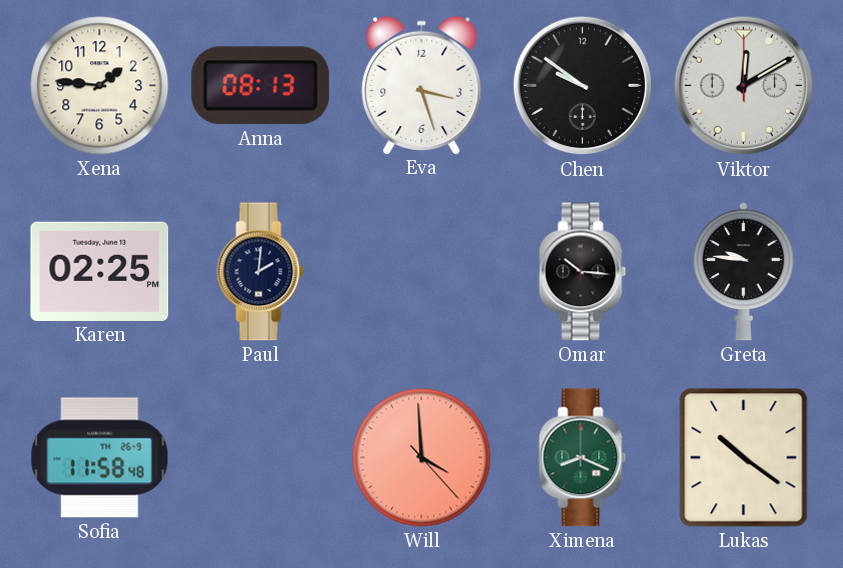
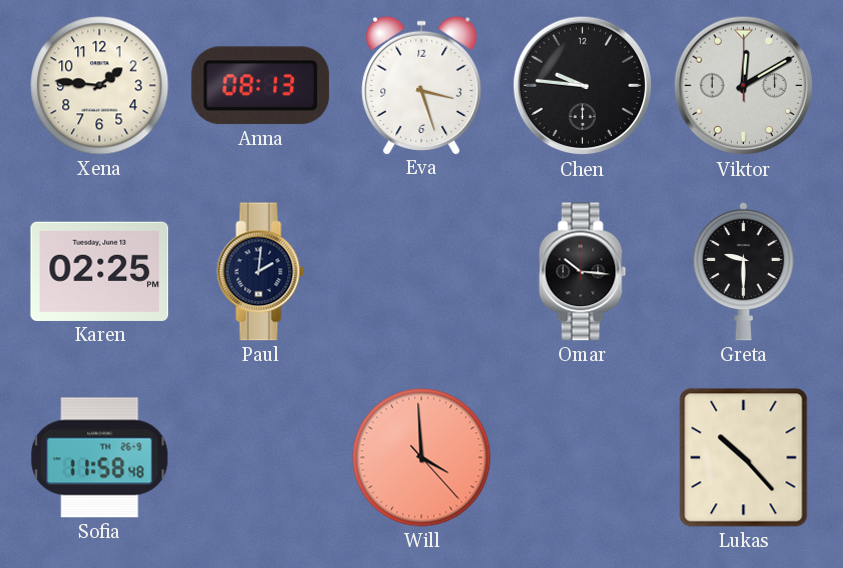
Chen: 9:51 -> 9:46
Greta: 9:46 -> 9:30
Ximena: 8:19 -> none
Lukas: 10:21 -> 10:23
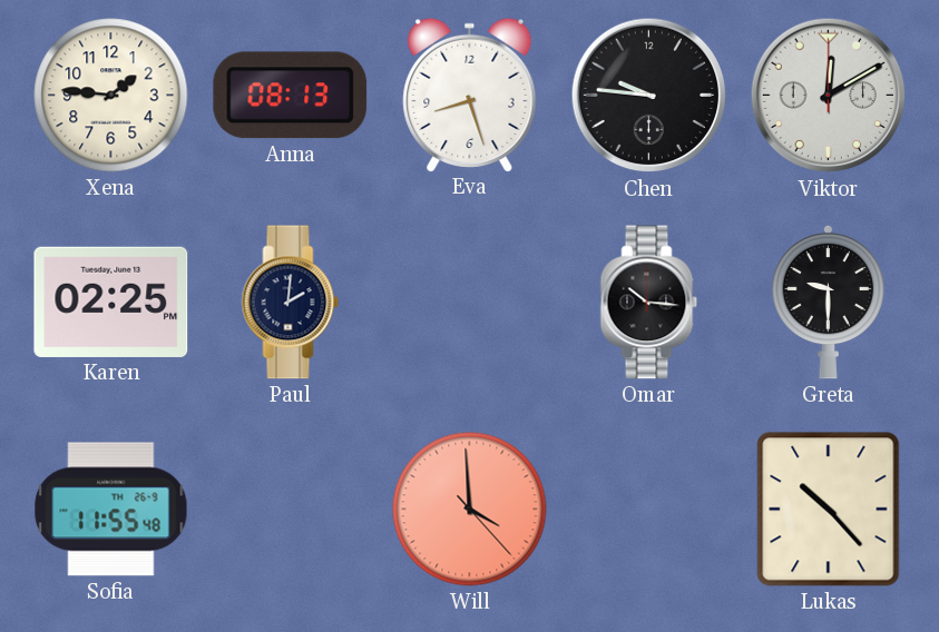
Eva: 3:27 -> 8:27
Sofia: 11:58 -> 11:55
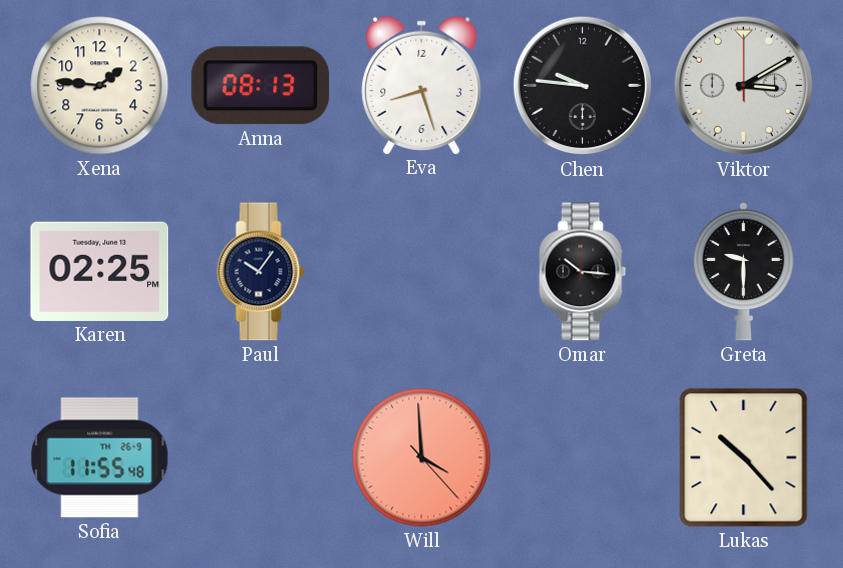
Viktor: 12:10 -> 3:10
Paul: 2:01 -> 10:06
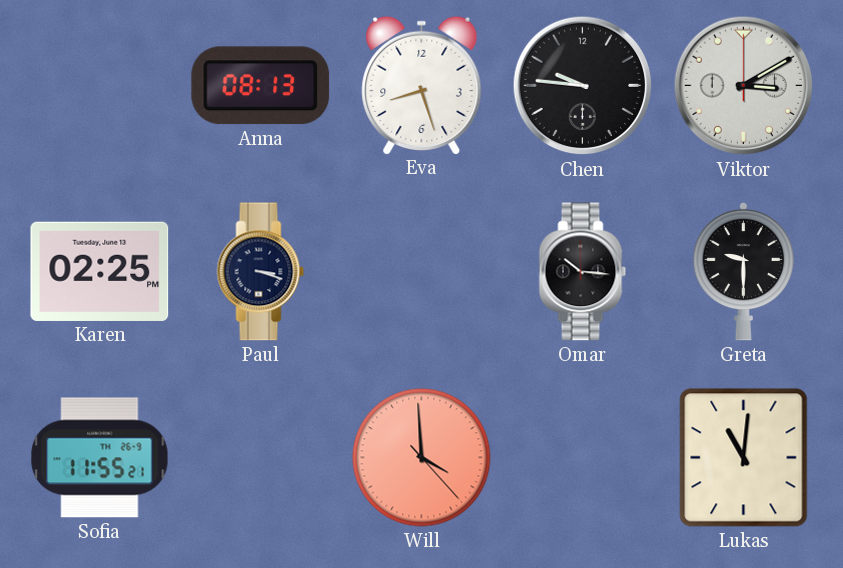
Xena: 1:46 -> none
Paul: 10:06 -> 3:18
Sofia: 11:55:48 -> 11:55:21
Lukas: 10:23 -> 11:01
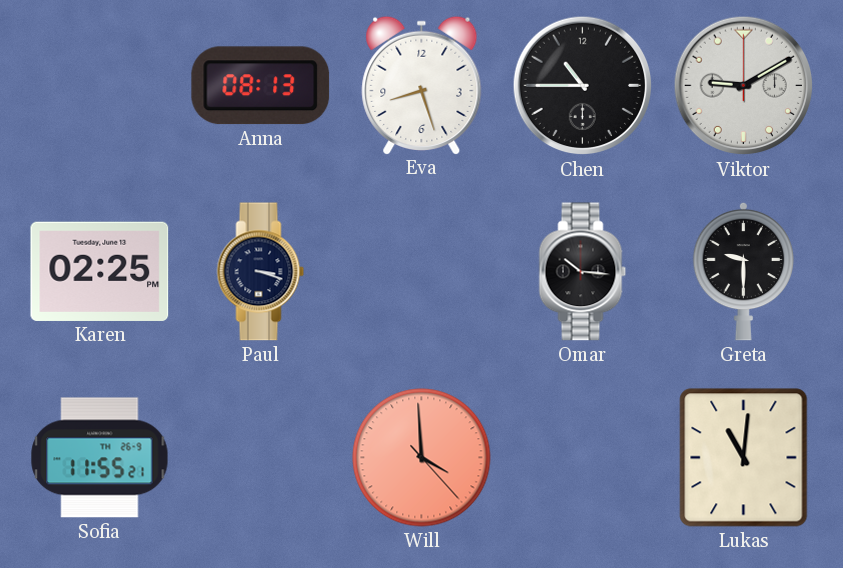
Chen: 9:46 -> 10:45
Viktor: 3:10 -> 9:10
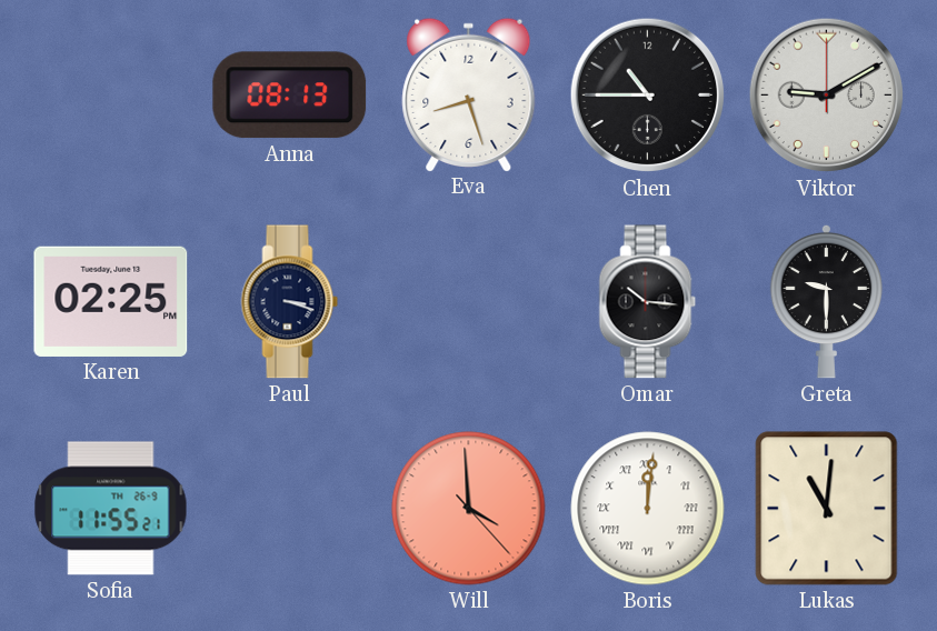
Boris: none -> 12:01
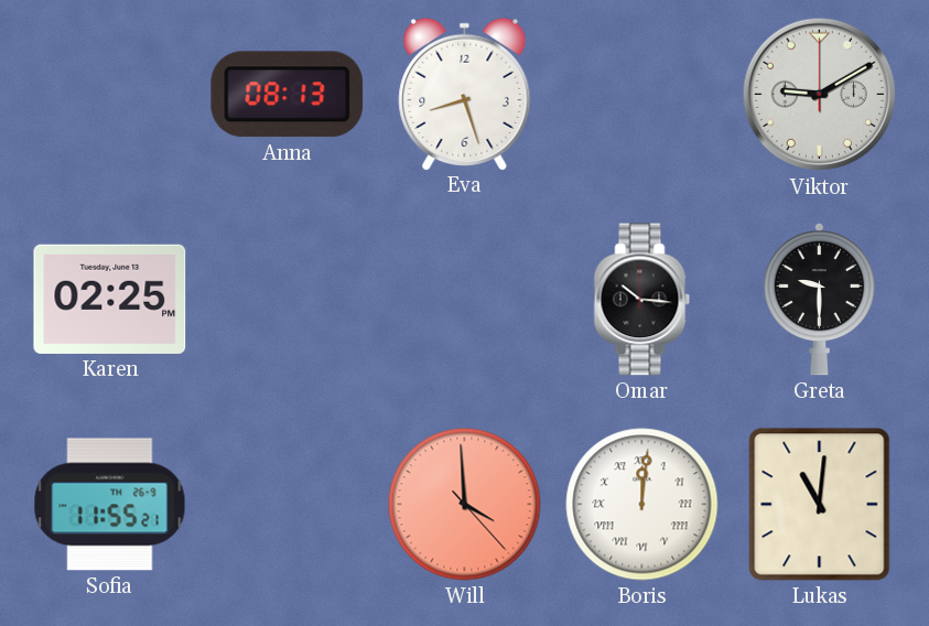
Chen: 10:45 -> none
Paul: 3:18 -> none
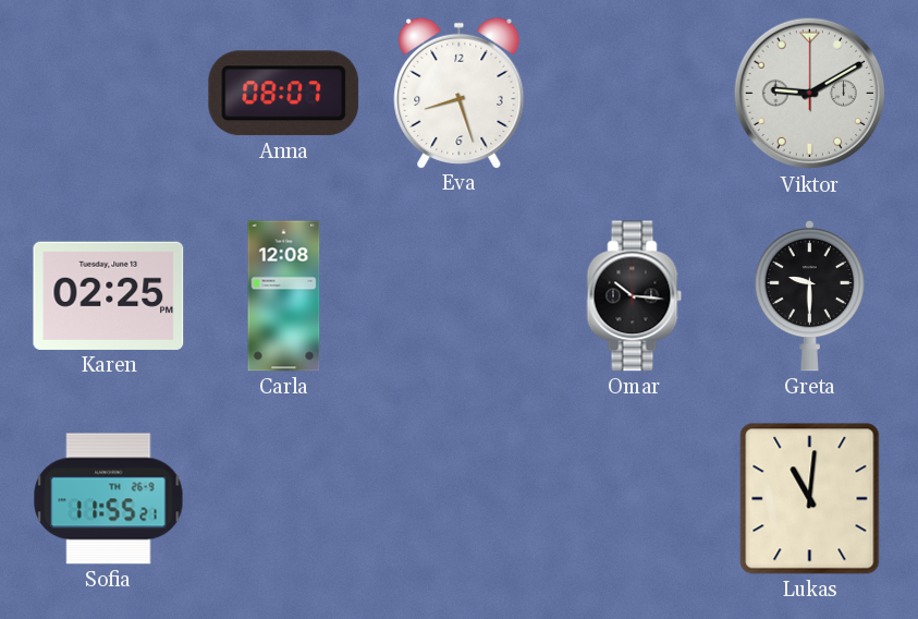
Anna: 08:13 -> 08:07
Carla: none -> 12:08
Will: 3:59 -> none
Boris: 12:01 -> none
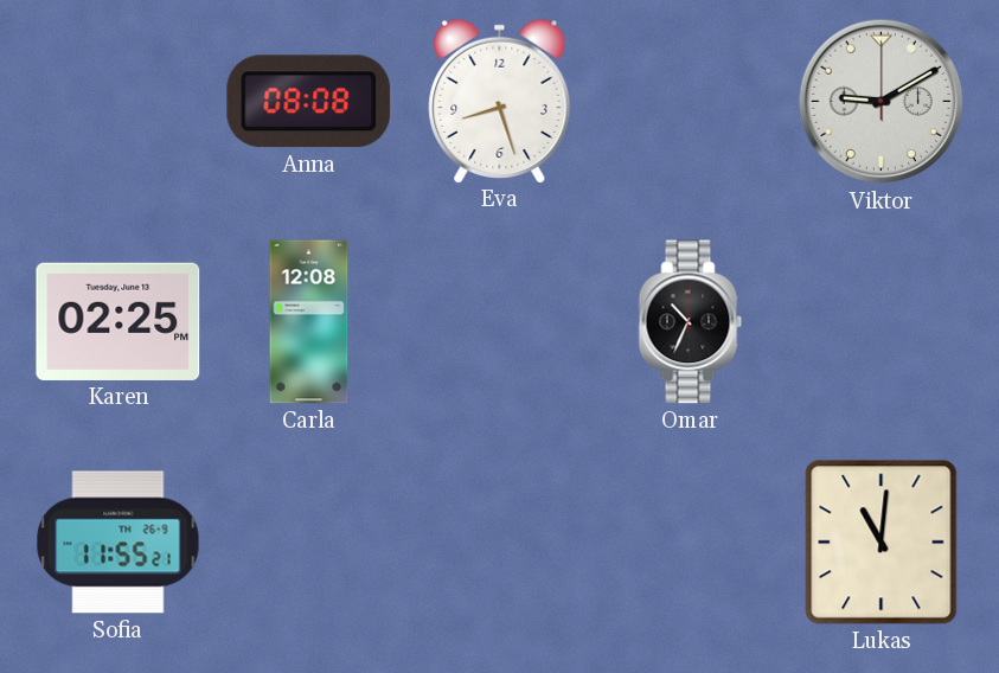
Anna: 08:07 -> 08:08
Omar: 10:16 -> 10:34
Greta: 9:30 -> none
